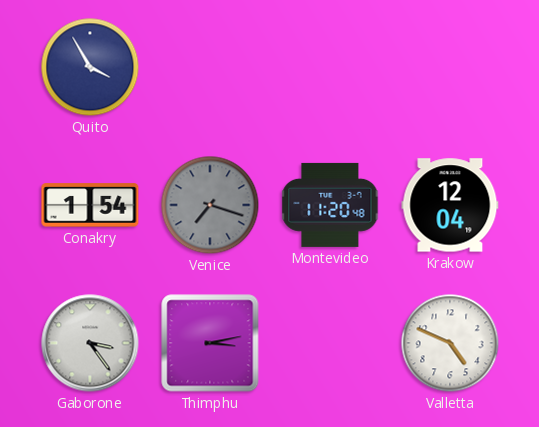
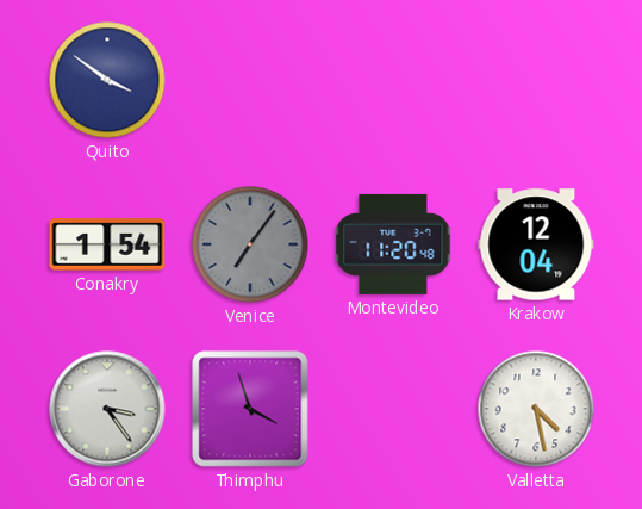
Quito: 3:55 -> 3:51
Venice: 7:18 -> 7:06
Thimphu: 3:13 -> 3:57
Valletta: 4:49 -> 4:28
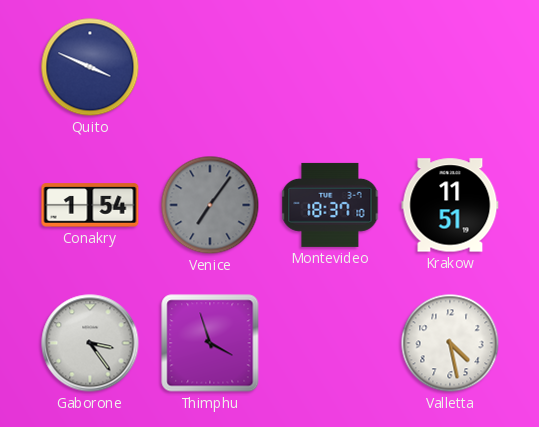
Quito: 3:51 -> 3:49
Montevideo: 11:20 -> 18:37
Krakow: 12:04 -> 11:51
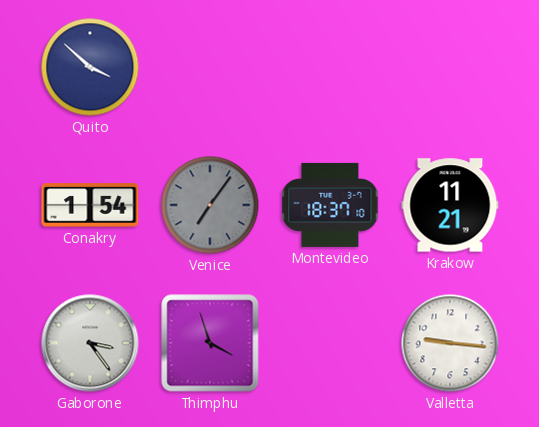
Quito: 3:49 -> 3:52
Krakow: 11:51 -> 11:21
Valletta: 4:28 -> 9:16
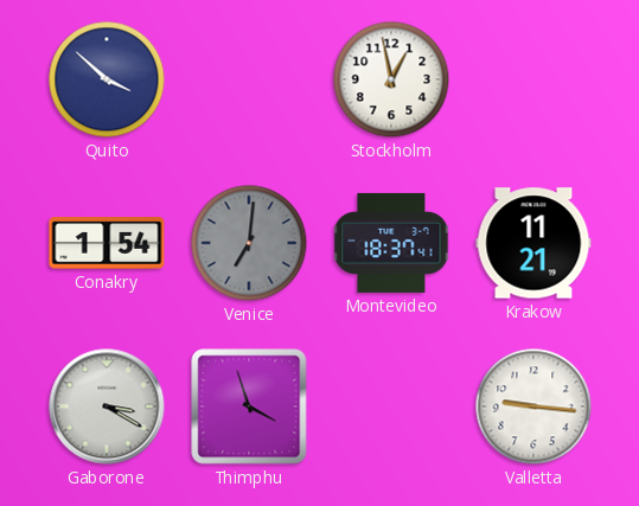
Stockholm: none -> 12:58
Venice: 7:06 -> 7:01
Montevideo: 18:37:10 -> 18:37:41
Gaborone: 3:24 -> 3:20
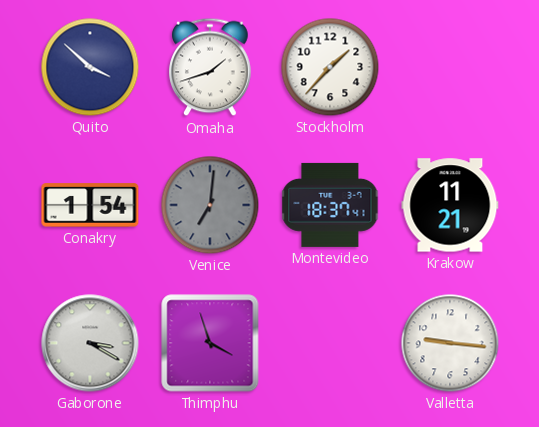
Omaha: none -> 1:42
Stockholm: 12:58 -> 1:37
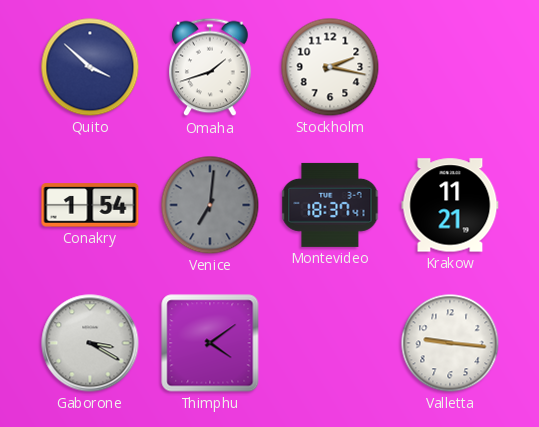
Stockholm: 1:37 -> 2:17
Thimphu: 3:57 -> 4:09
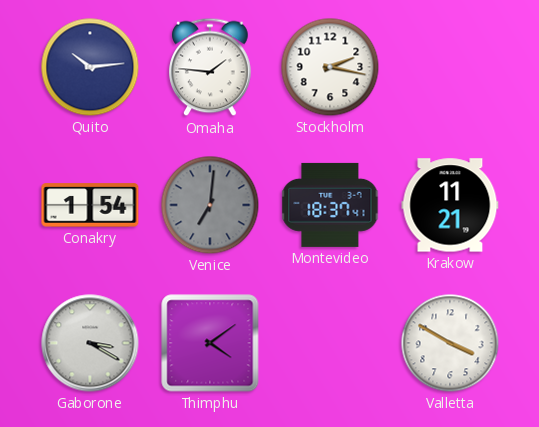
Quito: 3:52 -> 10:14
Omaha: 1:42 -> 1:46
Valletta: 9:16 -> 3:50
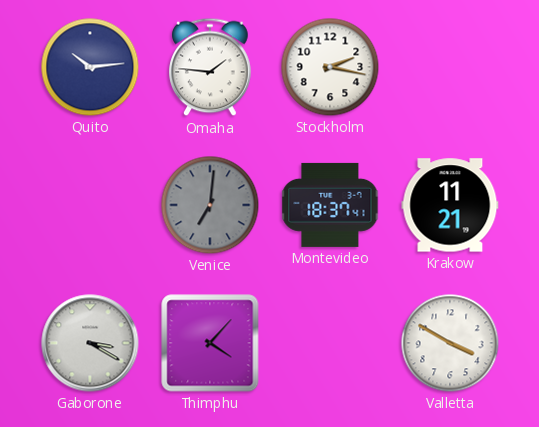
Conakry: 1:54 -> none
Thimphu: 4:09 -> 4:07
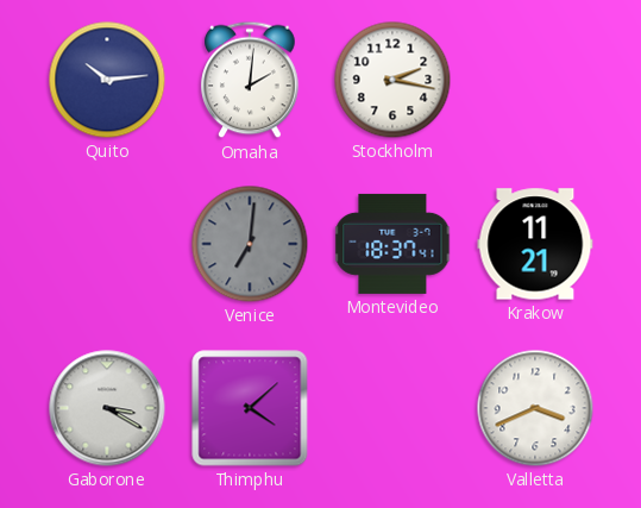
Omaha: 1:46 -> 2:01
Thimphu: 4:07 -> 4:08
Valletta: 3:50 -> 3:41
